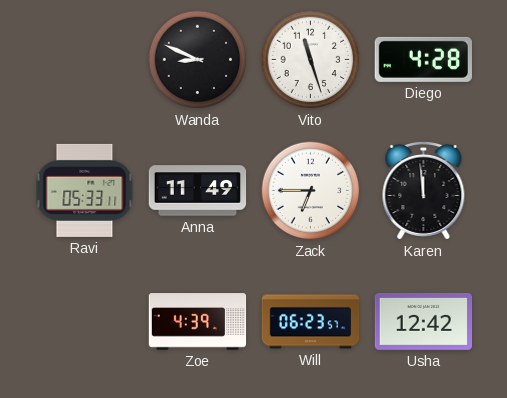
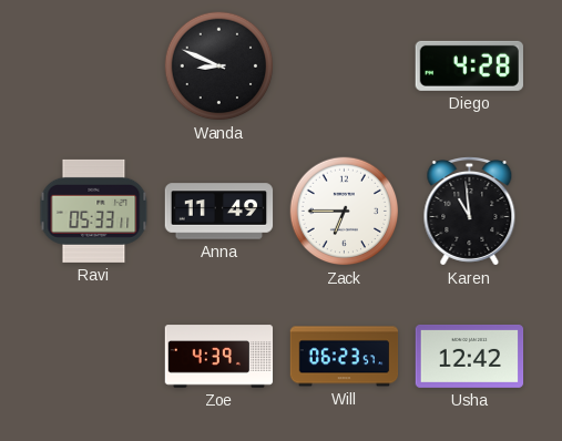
Vito: 11:27 -> none
Karen: 11:59 -> 10:59
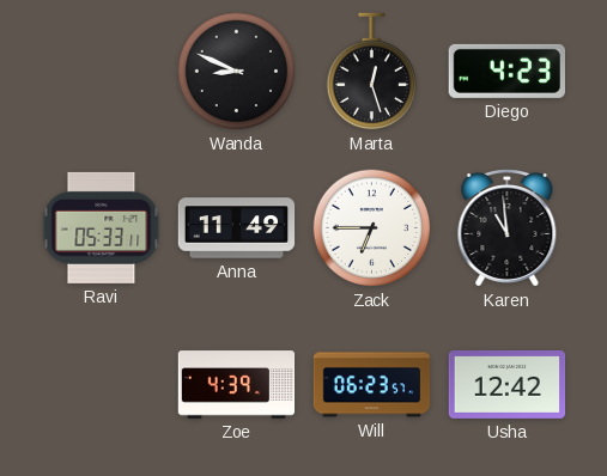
Marta: none -> 12:27
Diego: 4:28 -> 4:23
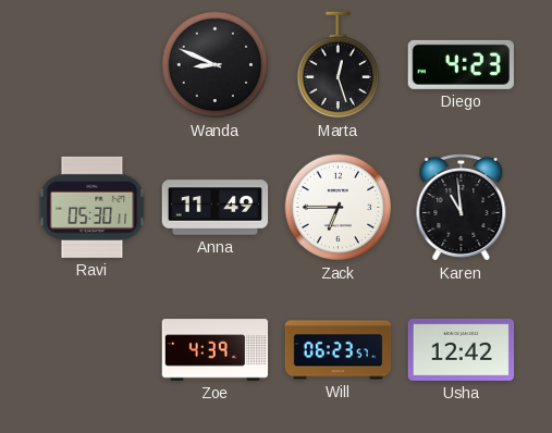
Ravi: 05:33 -> 05:30
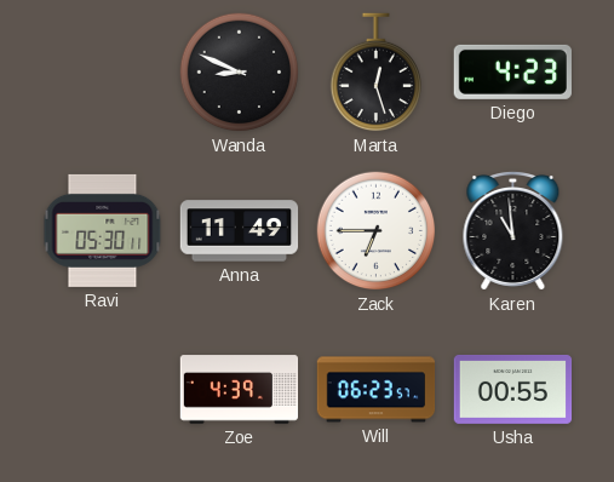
Usha: 12:42 -> 00:55
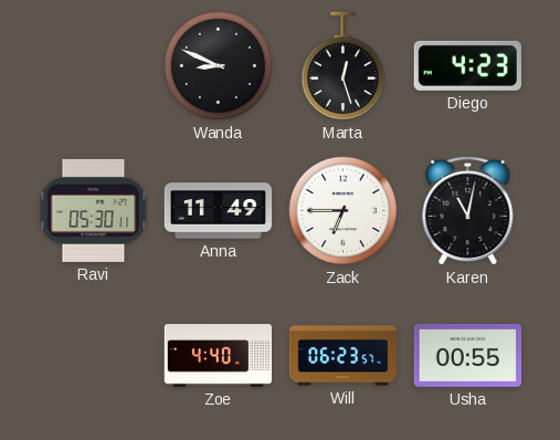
Karen: 10:59 -> 11:02
Zoe: 4:39 -> 4:40
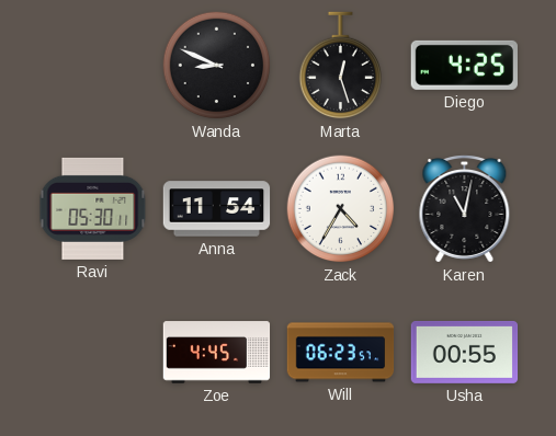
Diego: 4:23 -> 4:25
Anna: 11:49 -> 11:54
Zack: 6:45 -> 4:35
Zoe: 4:40 -> 4:45
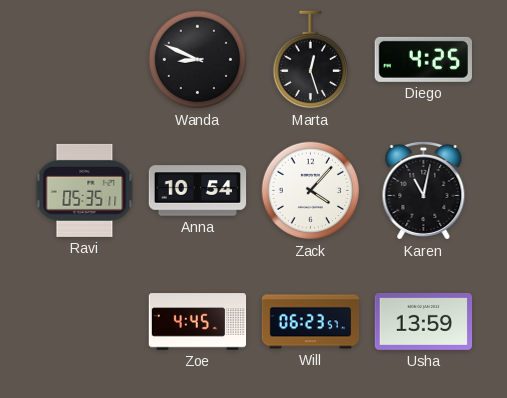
Ravi: 05:30 -> 05:35
Anna: 11:54 -> 10:54
Zack: 4:35 -> 4:07
Usha: 00:55 -> 13:59
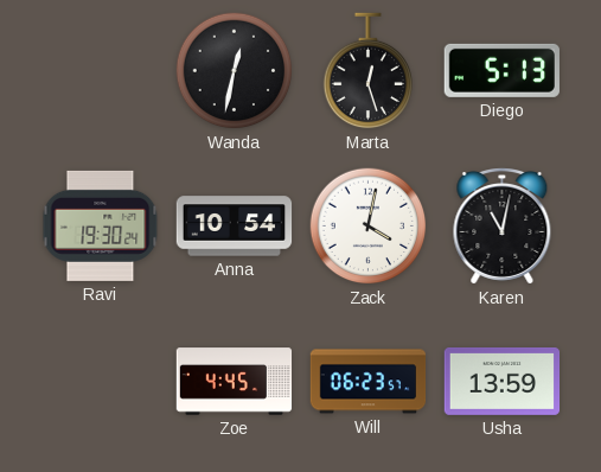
Wanda: 8:49 -> 12:32
Diego: 4:25 -> 5:13
Ravi: 05:35 -> 19:30
Zack: 4:07 -> 4:02
